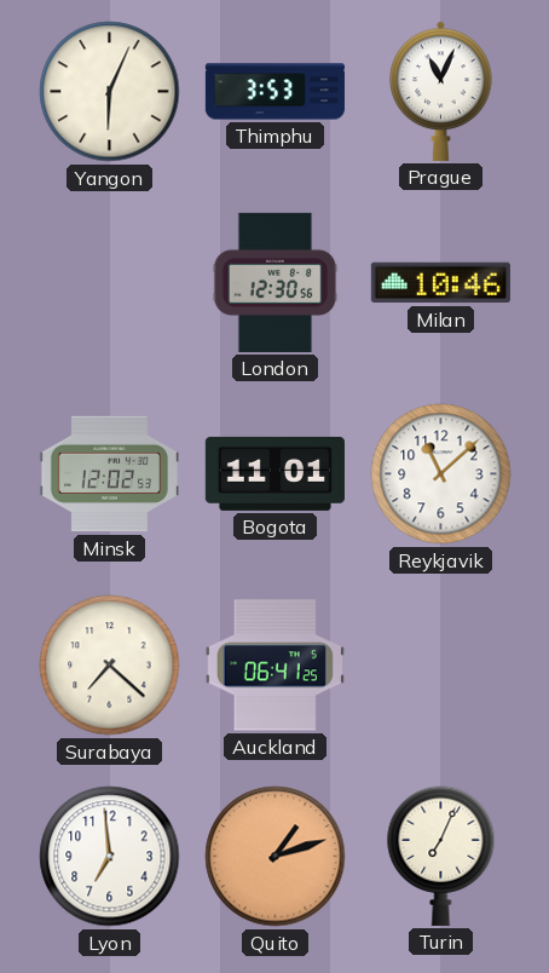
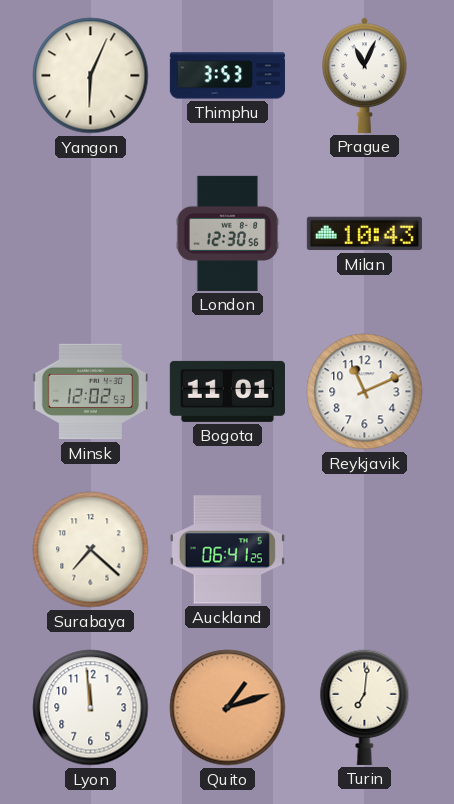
Milan: 10:46 -> 10:43
Reykjavik: 11:08 -> 11:11
Lyon: 6:59 -> 11:59
Turin: 7:04 -> 7:01
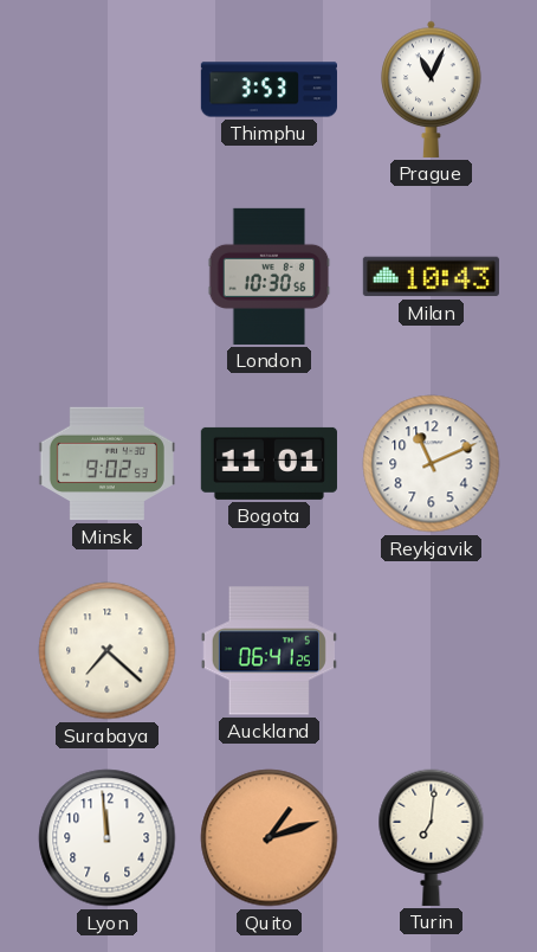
Yangon: 6:04 -> none
London: 12:30 -> 10:30
Minsk: 12:02 -> 9:02
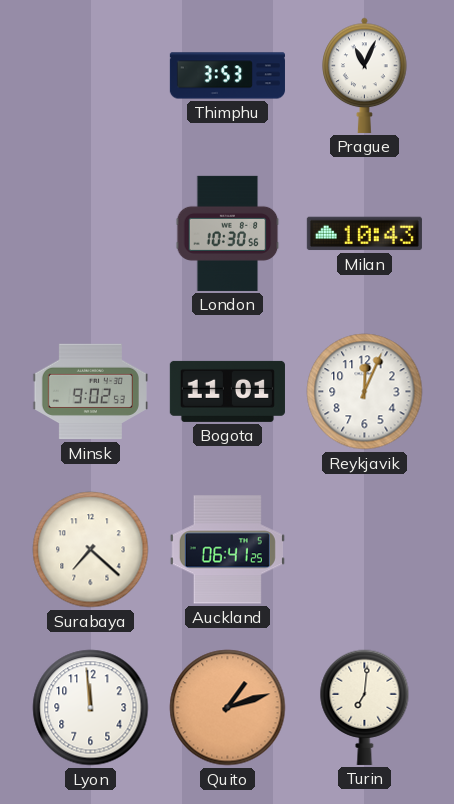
Reykjavik: 11:11 -> 12:04
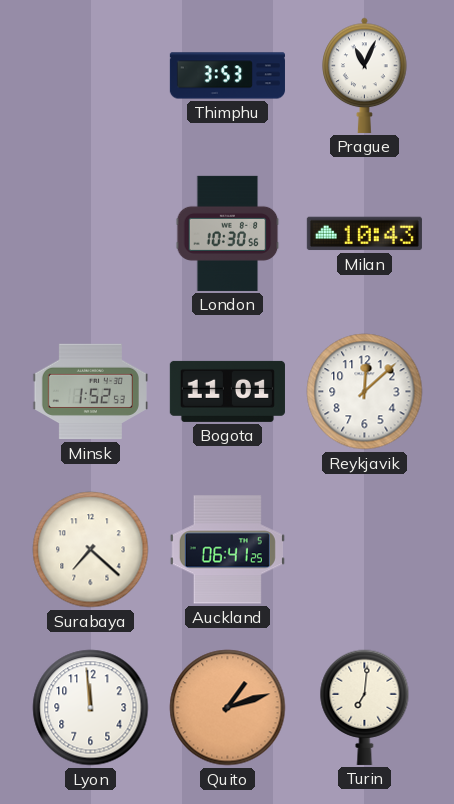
Minsk: 9:02 -> 1:52
Reykjavik: 12:04 -> 12:08
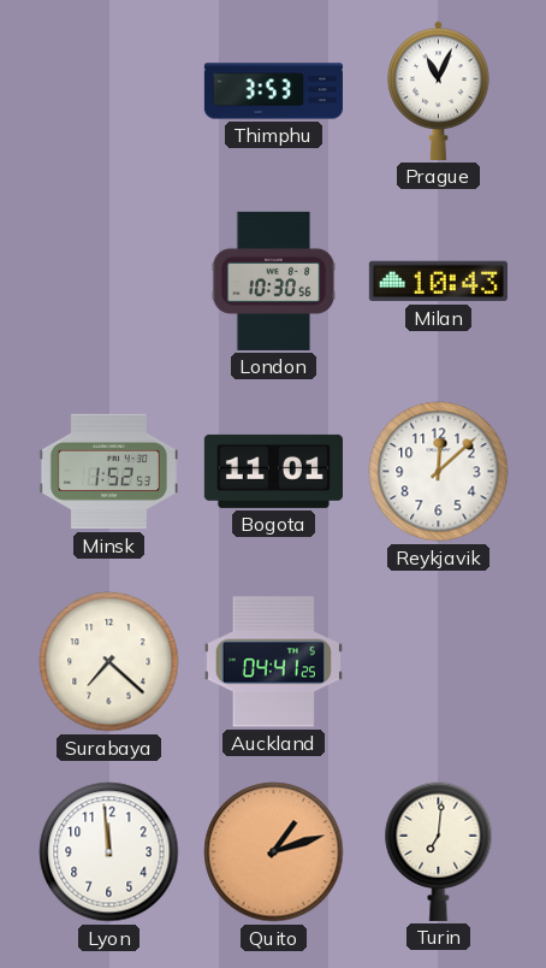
Auckland: 06:41 -> 04:41
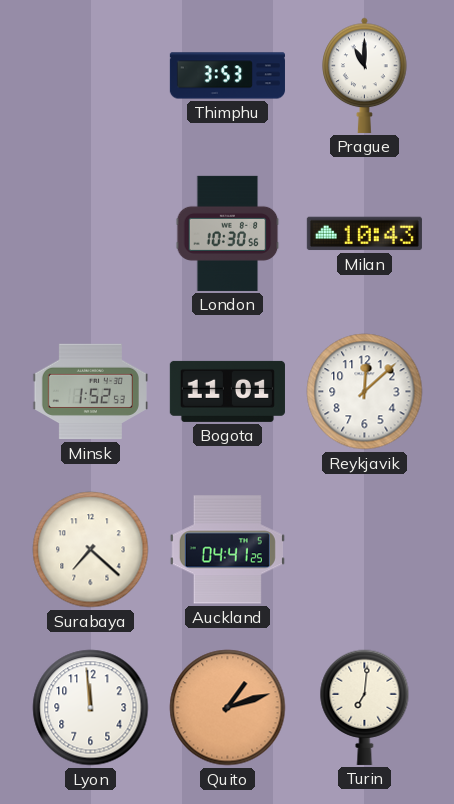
Prague: 11:04 -> 11:00
